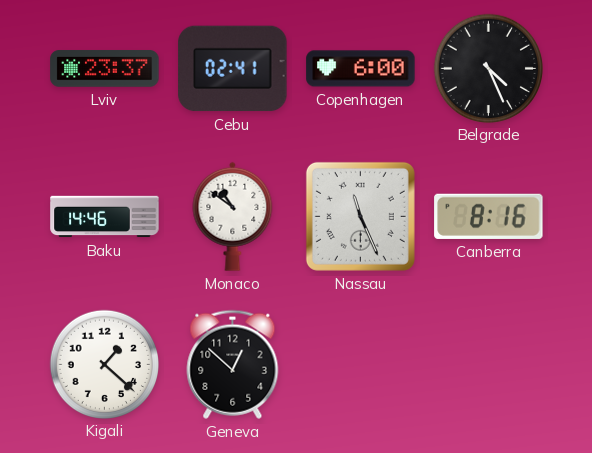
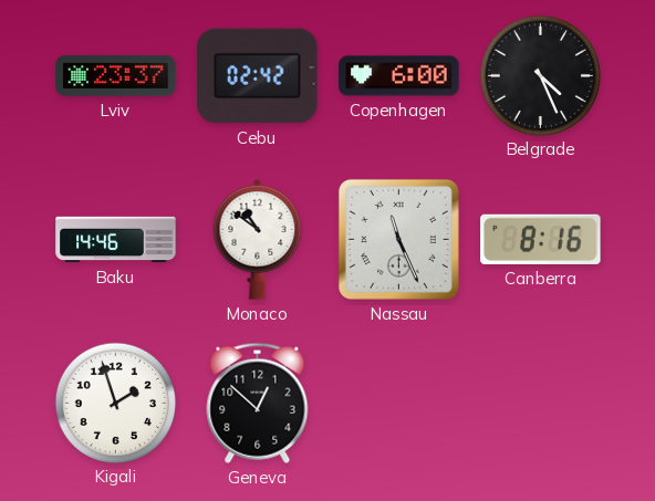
Cebu: 02:41 -> 02:42
Kigali: 1:22 -> 1:57
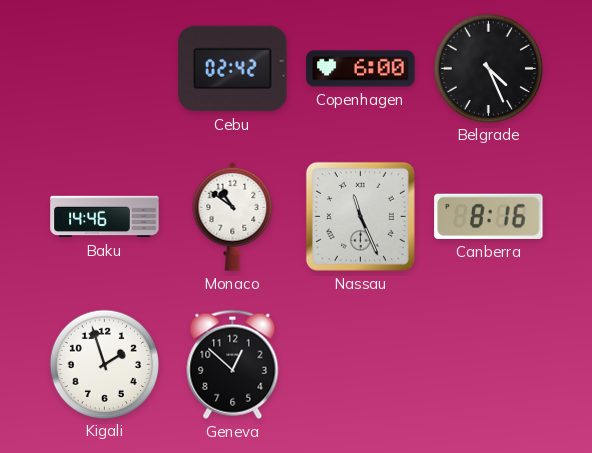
Lviv: 23:37 -> none
